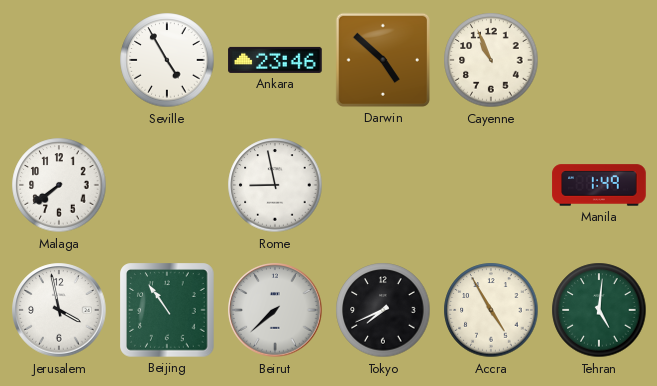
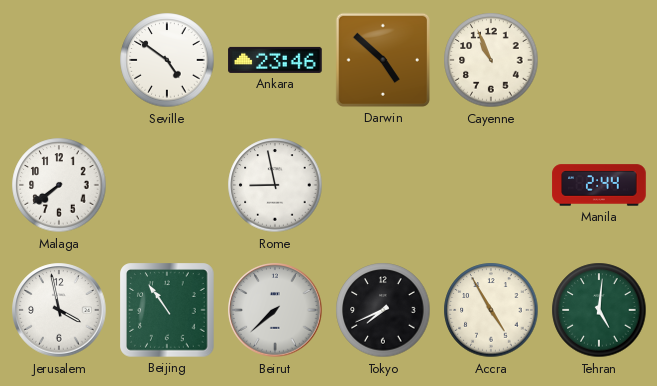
Seville: 4:55 -> 4:51
Manila: 1:49 -> 2:44
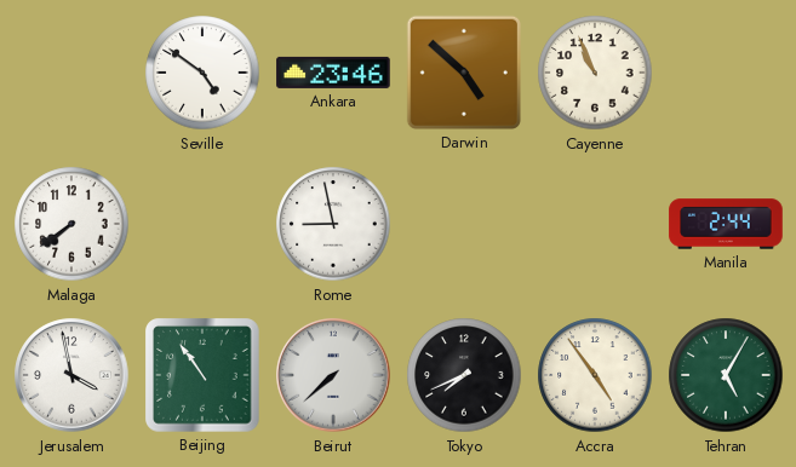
Accra: 4:55 -> 4:54
Tehran: 5:01 -> 5:05
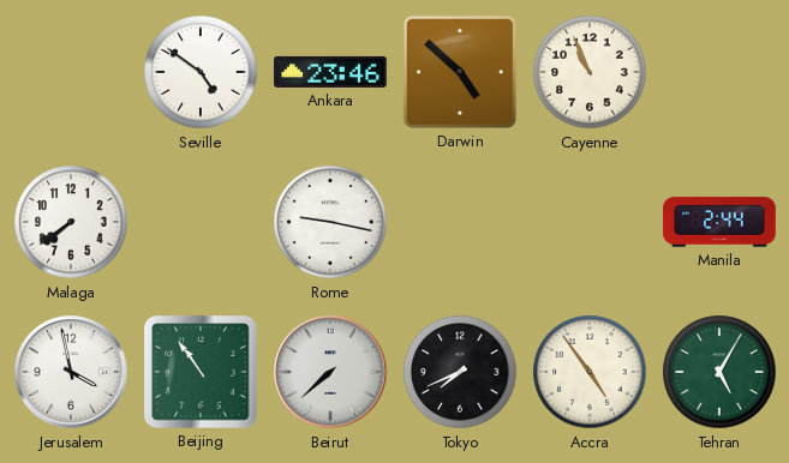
Rome: 8:58 -> 9:17
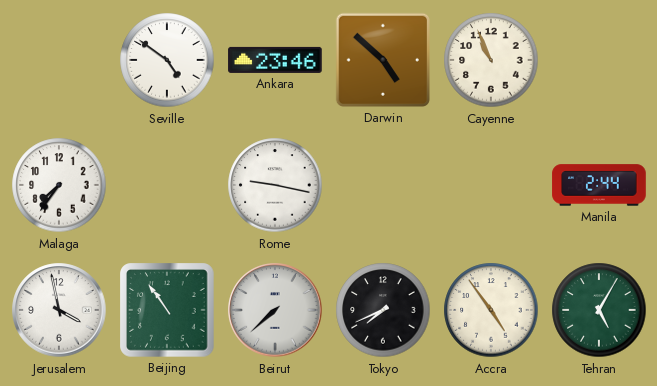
Malaga: 7:39 -> 7:36
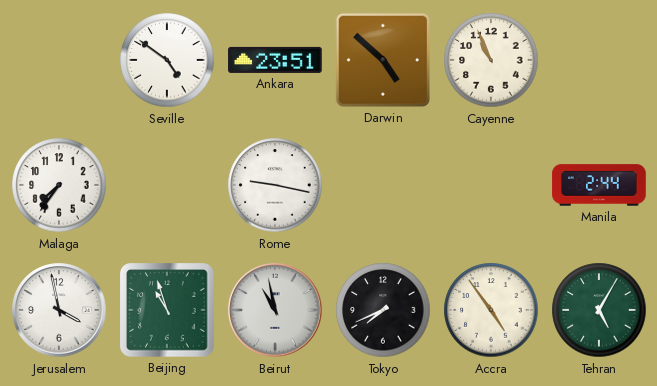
Ankara: 23:46 -> 23:51
Beijing: 10:54 -> 10:57
Beirut: 7:38 -> 10:58
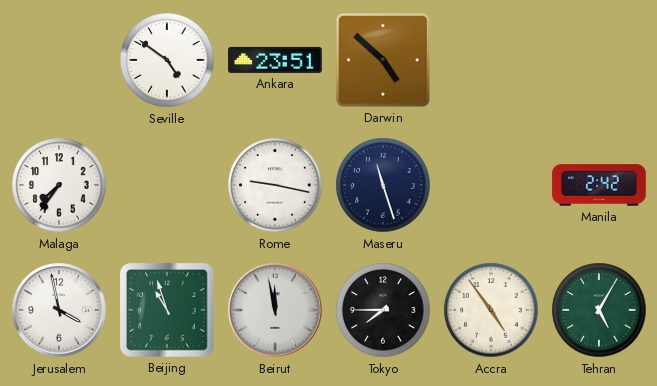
Cayenne: 10:56 -> none
Maseru: none -> 11:27
Manila: 2:44 -> 2:42
Beirut: 10:58 -> 11:58
Tokyo: 7:41 -> 7:45
